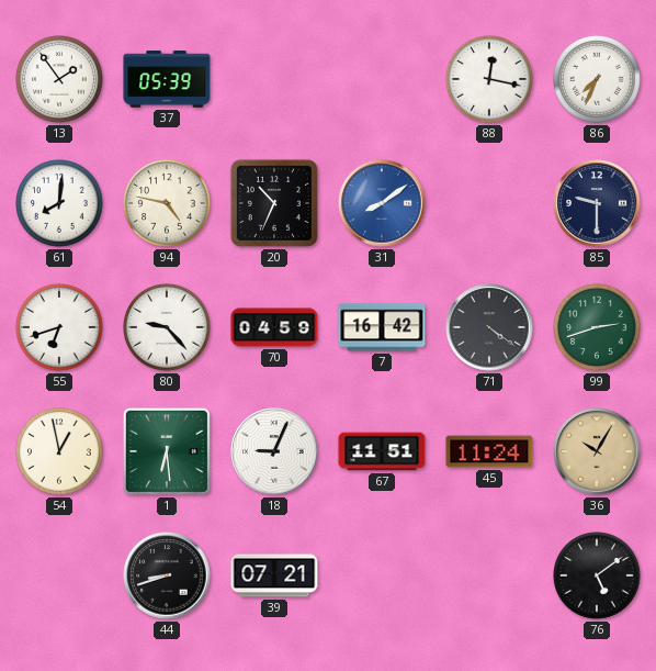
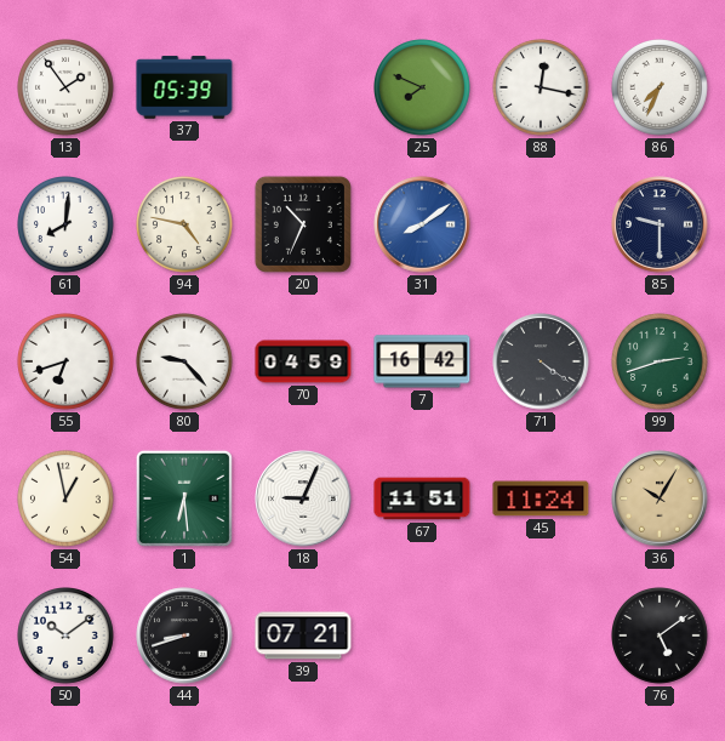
25: none -> 7:49
50: none -> 10:09
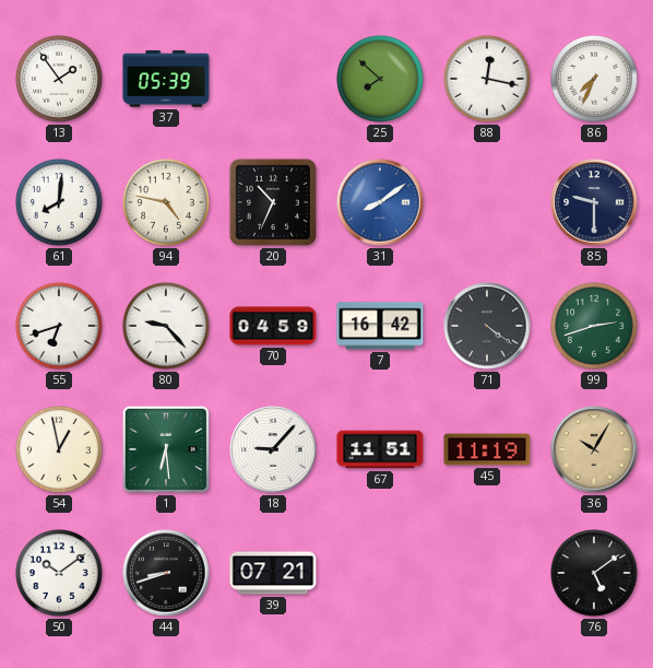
25: 7:49 -> 7:52
18: 9:04 -> 9:07
45: 11:24 -> 11:19
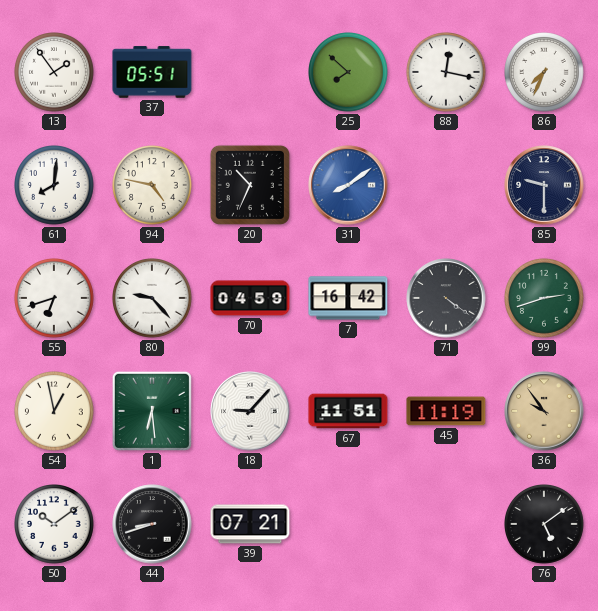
37: 05:39 -> 05:51
36: 10:05 -> 9:54
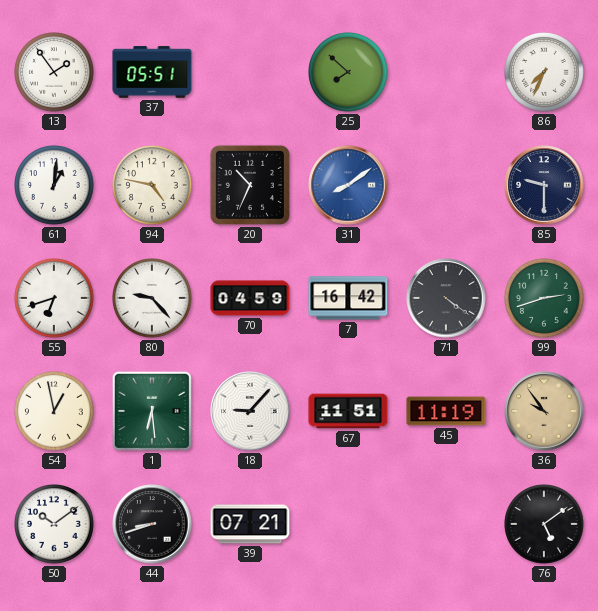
88: 12:17 -> none
61: 8:01 -> 1:01
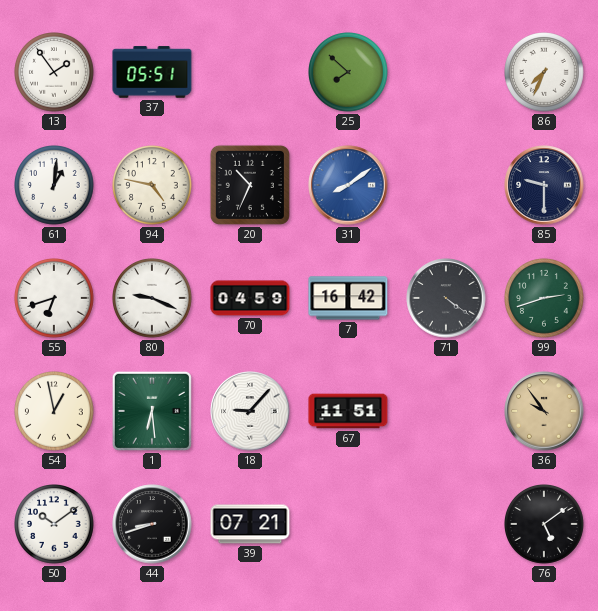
80: 9:23 -> 9:19
45: 11:19 -> none
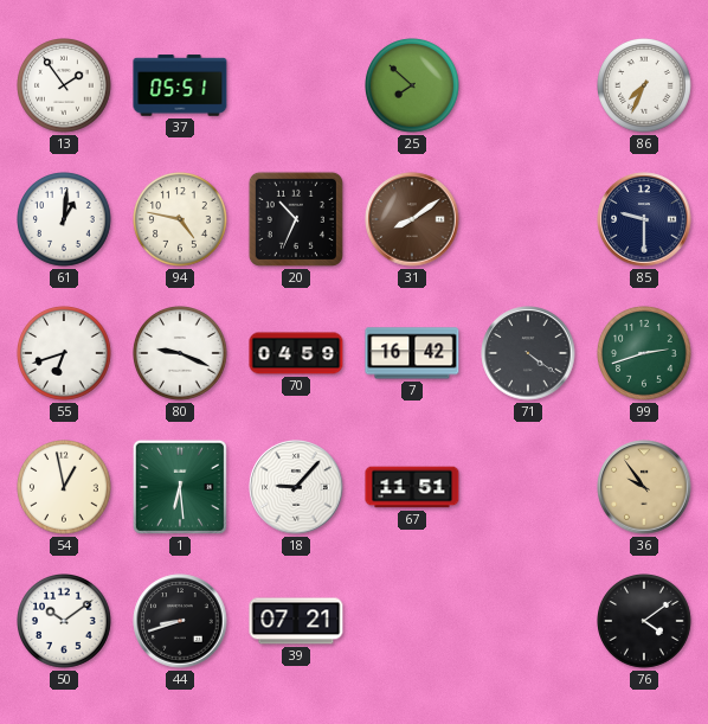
31 dial: blue -> brown
76: 5:09 -> 4:09
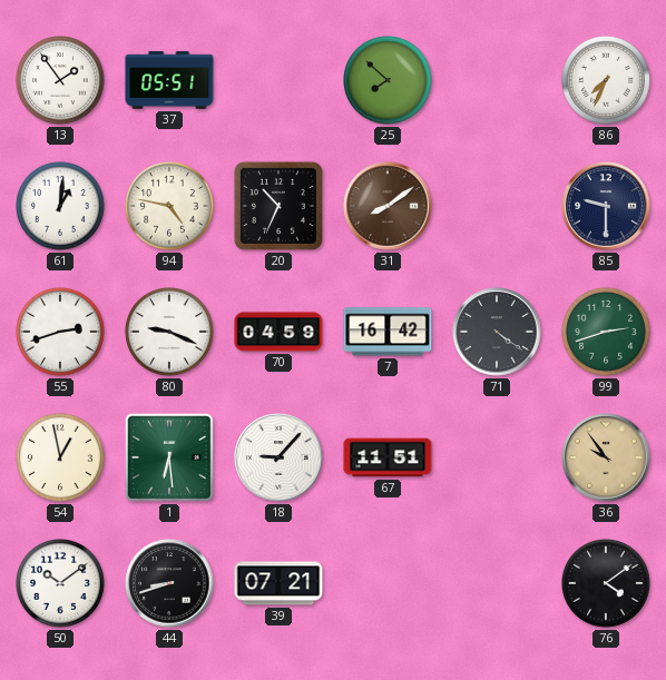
55: 6:42 -> 2:42
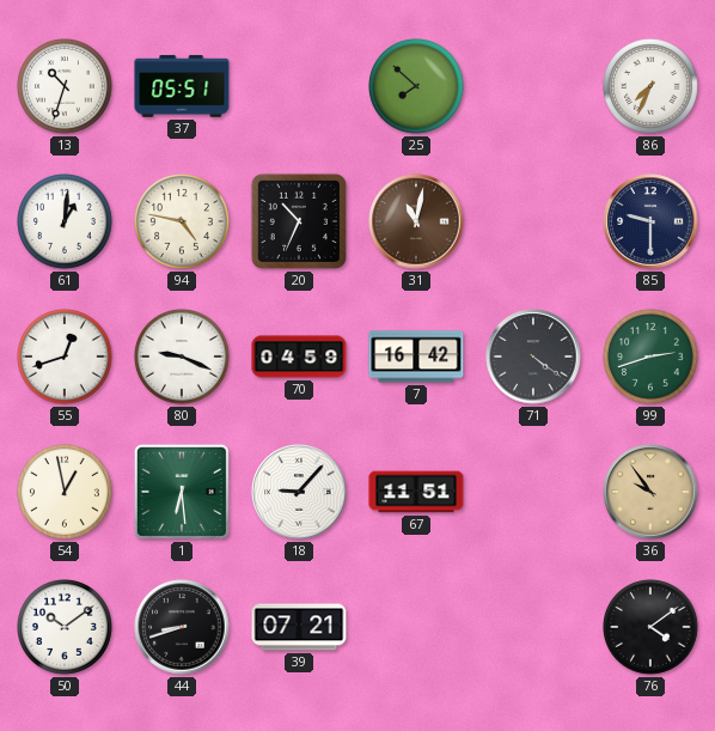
13: 1:54 -> 10:33
31: 8:09 -> 11:02
55: 2:42 -> 12:42
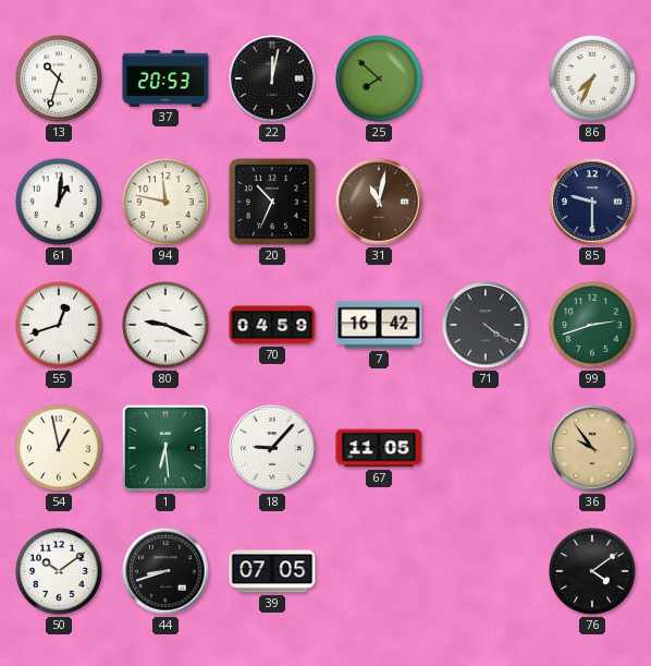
37: 05:51 -> 20:53
22: none -> 12:02
94: 4:47 -> 11:47
67: 11:51 -> 11:05
39: 07:21 -> 07:05
